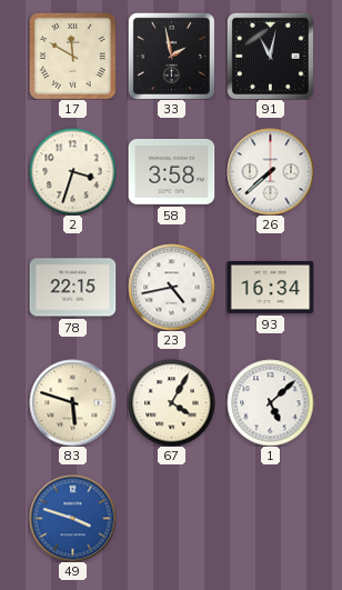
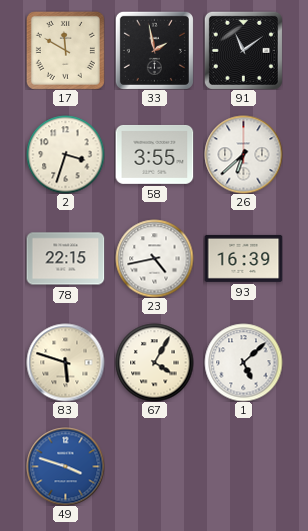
91: 11:02 -> 11:09
58: 3:58 -> 3:55
26: 7:38 -> 6:38
93: 16:34 -> 16:39
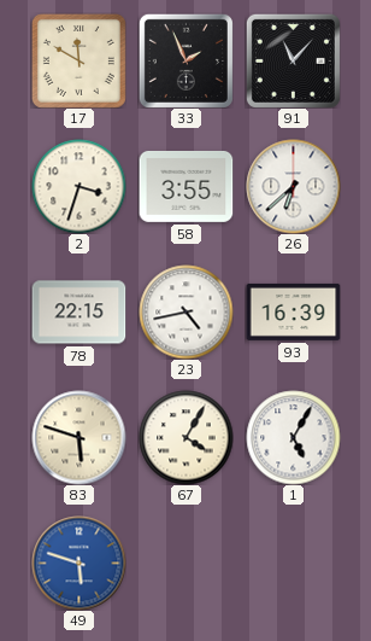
33: 1:58 -> 1:56
91: 11:09 -> 11:07
1: 5:08 -> 5:05
49: 3:48 -> 5:48
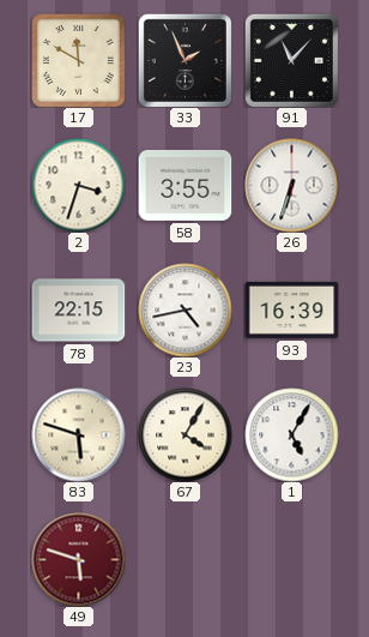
26: 6:38 -> 6:33
49 dial: blue -> burgundy
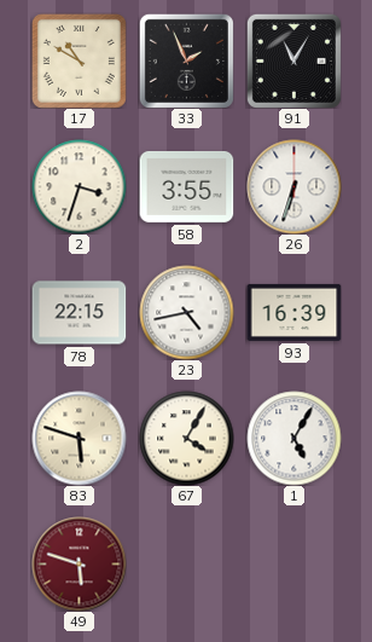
17: 11:50 -> 10:50
91: 11:07 -> 11:05
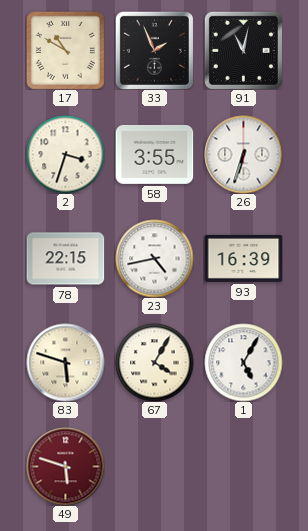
91: 11:05 -> 11:02
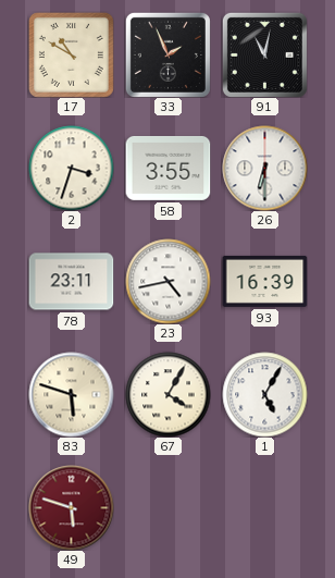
26: 6:33 -> 6:30
78: 22:15 -> 23:11
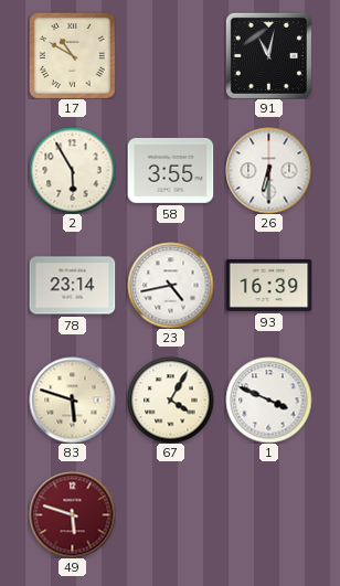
33: 1:56 -> none
2: 3:33 -> 5:55
78: 23:11 -> 23:14
1: 5:05 -> 3:49
